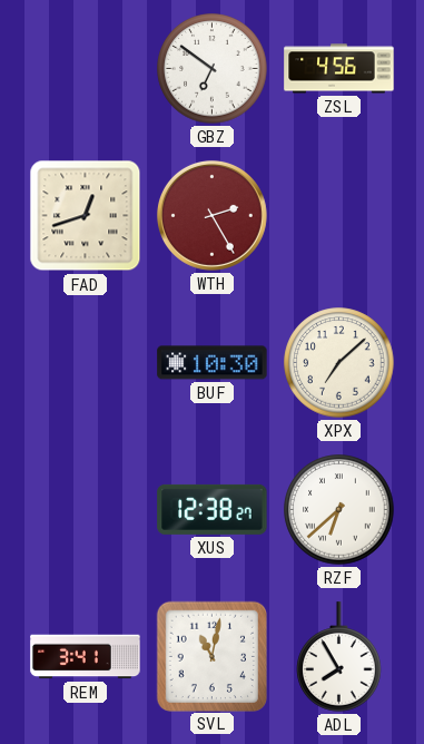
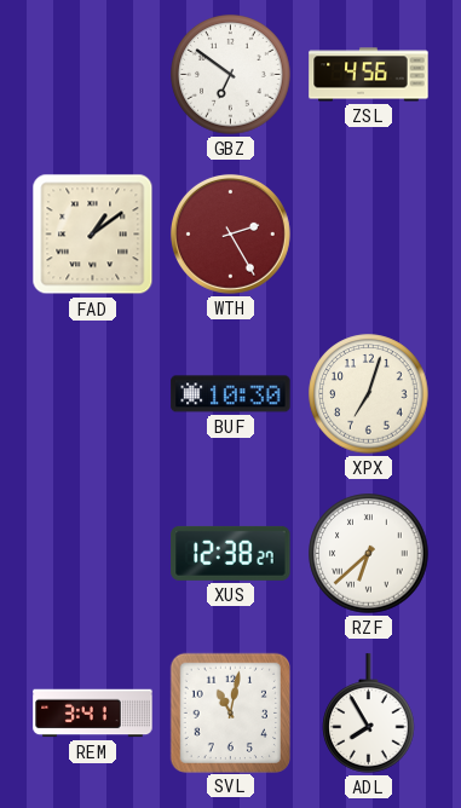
FAD: 12:42 -> 1:09
XPX: 7:08 -> 7:03
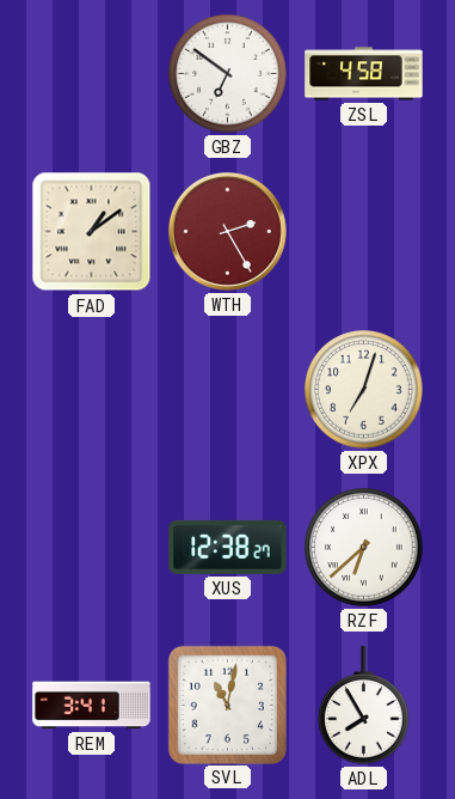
ZSL: 4:56 -> 4:58
BUF: 10:30 -> none
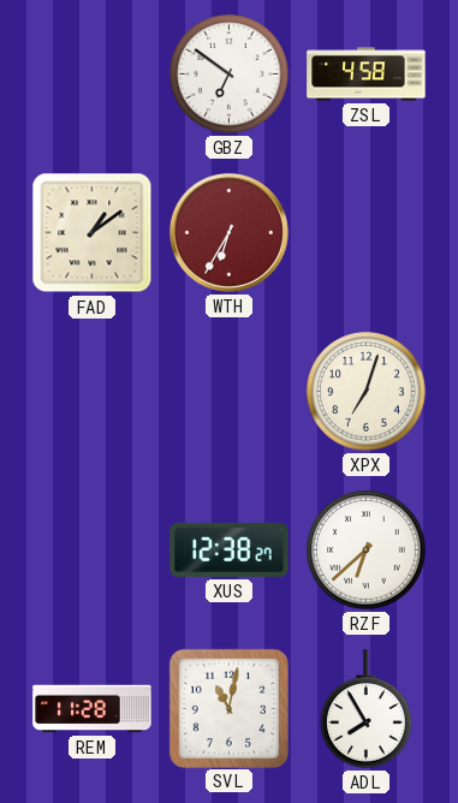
WTH: 2:25 -> 6:35
REM: 3:41 -> 11:28
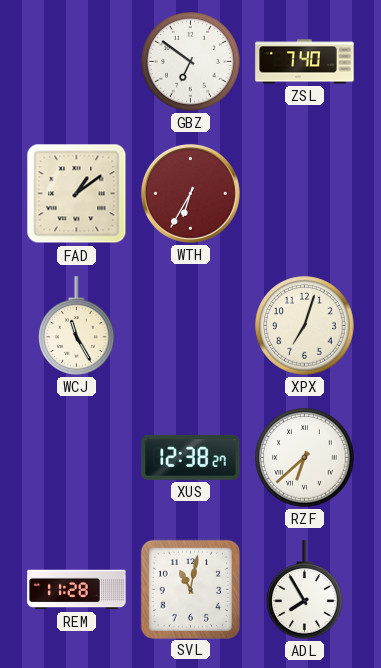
ZSL: 4:58 -> 7:40
WCJ: none -> 11:25
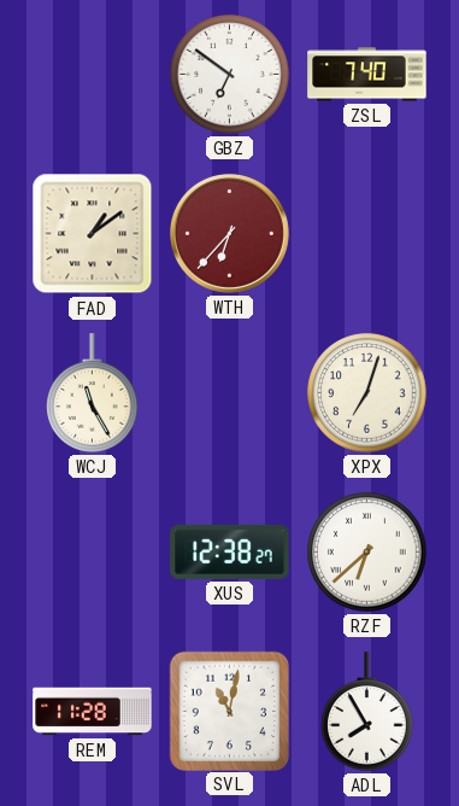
WTH: 6:35 -> 6:37
